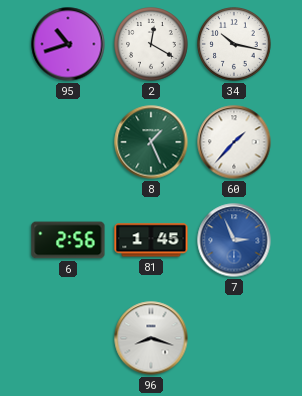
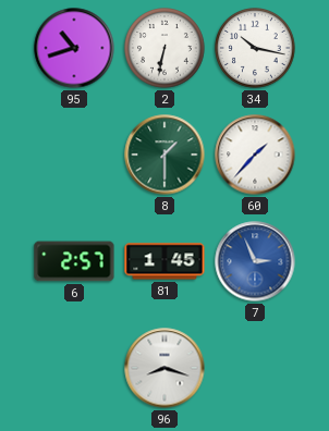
2: 12:20 -> 6:32
8: 1:26 -> 1:30
6: 2:56 -> 2:57
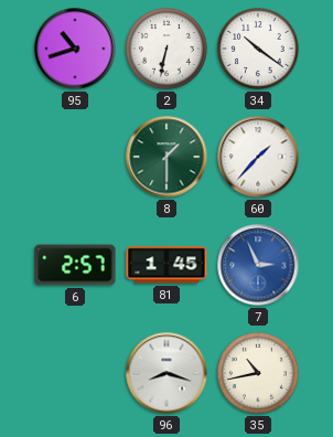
34: 10:17 -> 10:21
35: none -> 10:43
